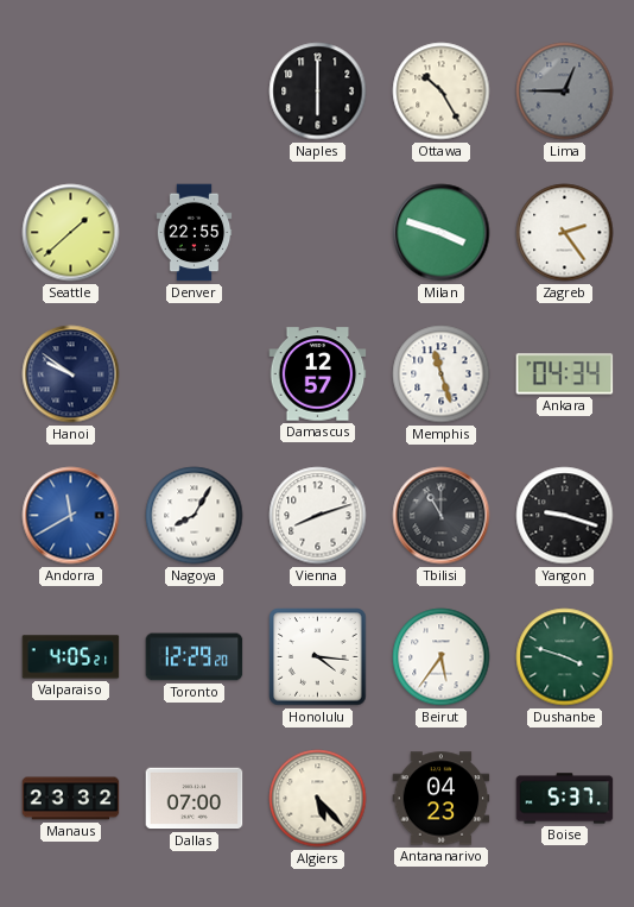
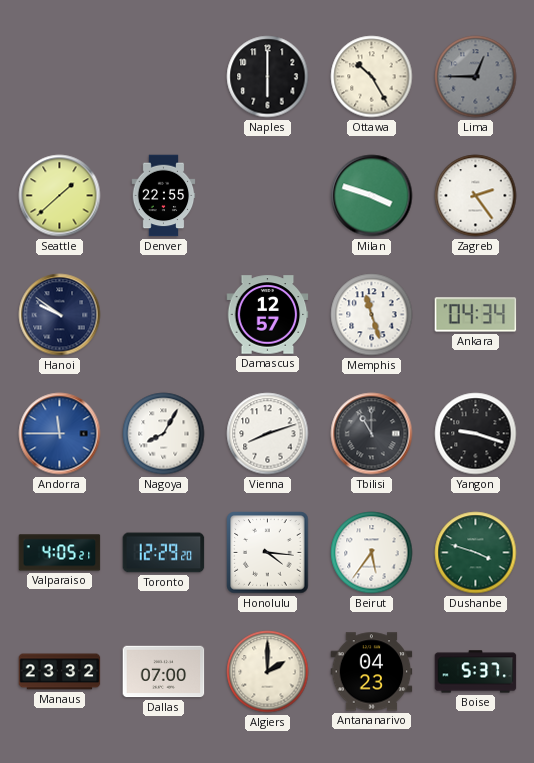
Andorra: 11:40 -> 11:45
Algiers: 5:23 -> 2:00
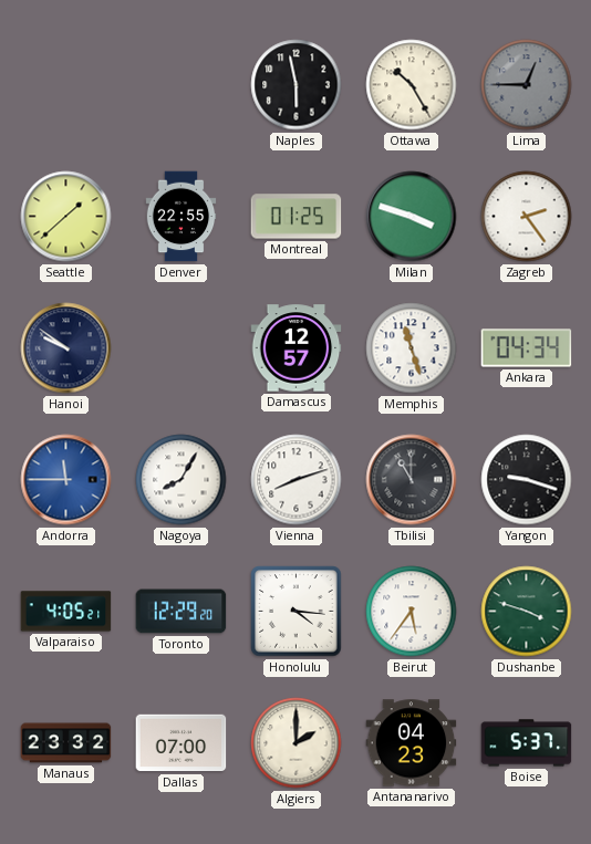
Naples: 6:00 -> 5:58
Montreal: none -> 01:25
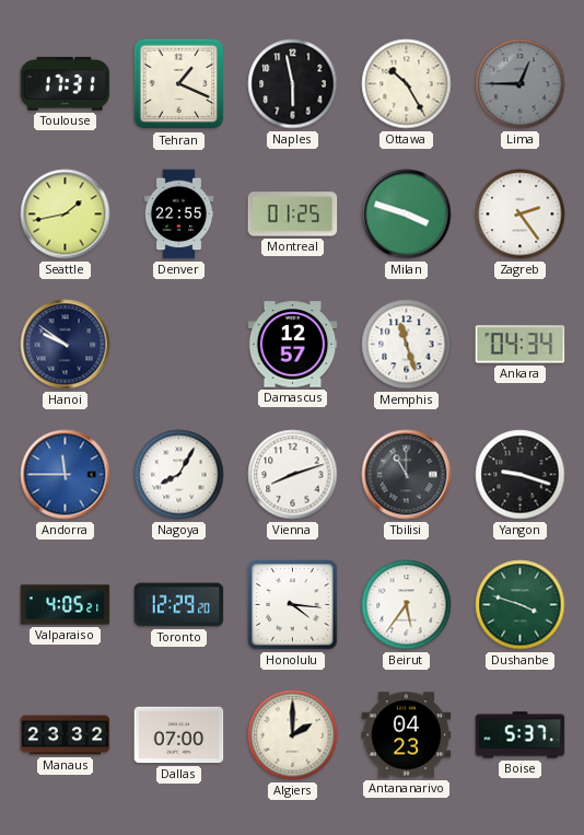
Toulouse: none -> 17:31
Tehran: none -> 1:19
Seattle: 1:38 -> 1:43
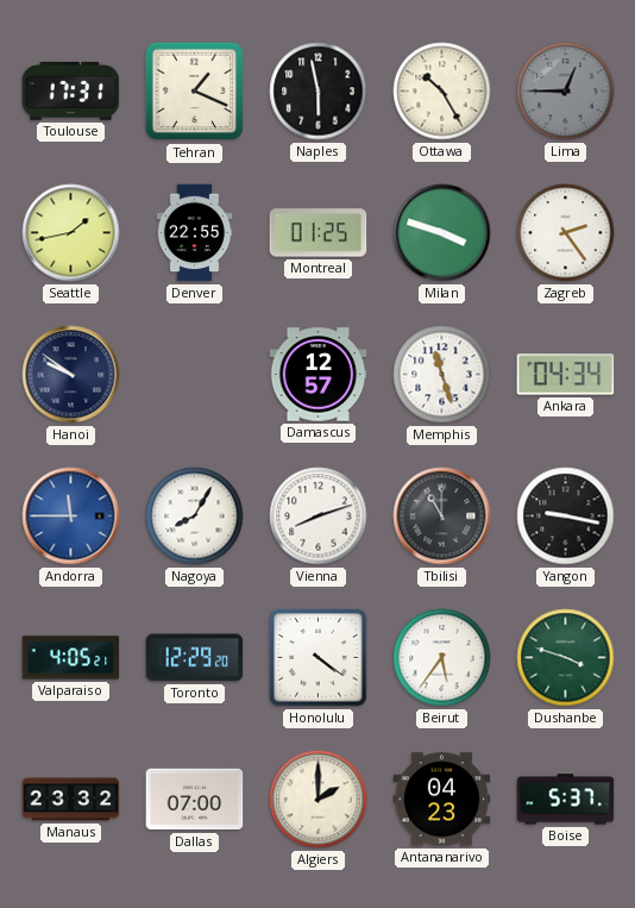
Yangon: 9:18 -> 9:17
Honolulu: 4:16 -> 4:21
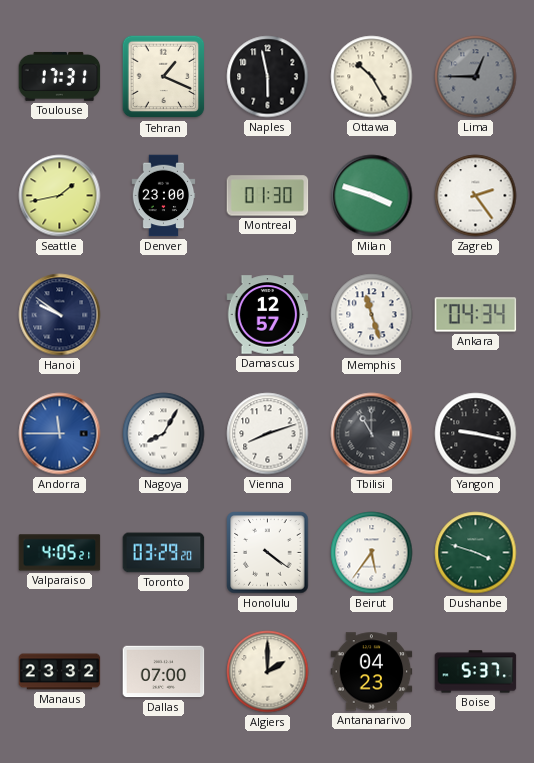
Denver: 22:55 -> 23:00
Montreal: 01:25 -> 01:30
Toronto: 12:29 -> 03:29
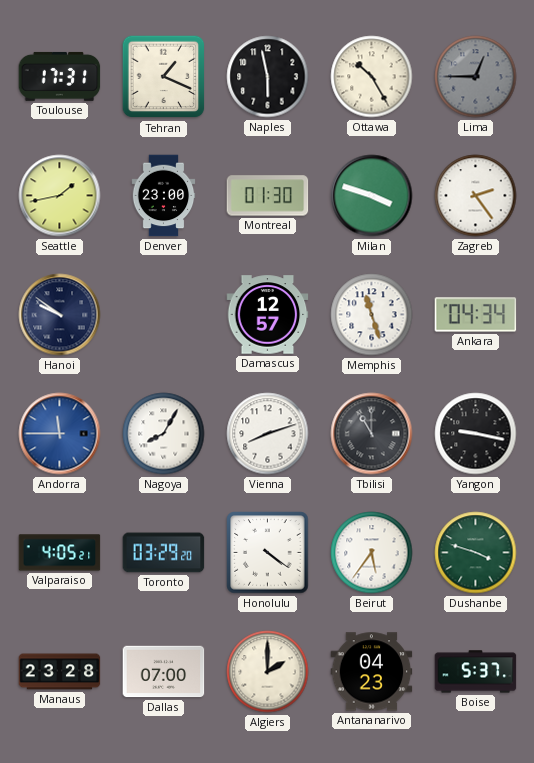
Manaus: 23:32 -> 23:28
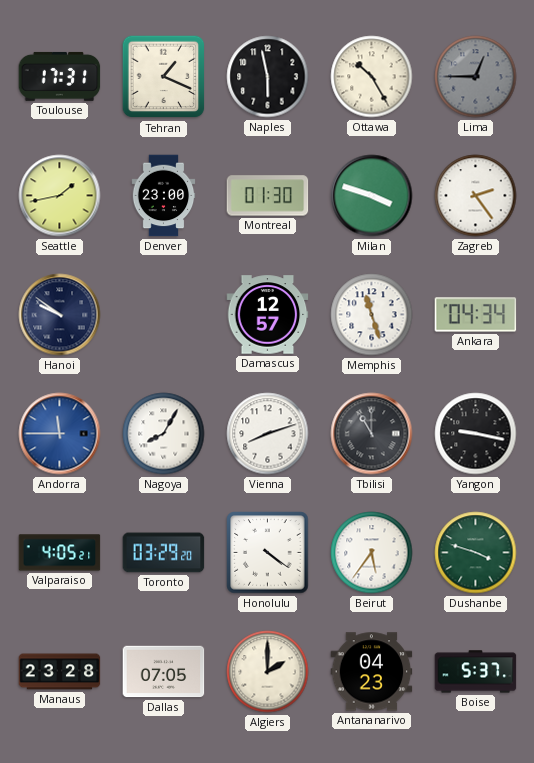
Dallas: 07:00 -> 07:05
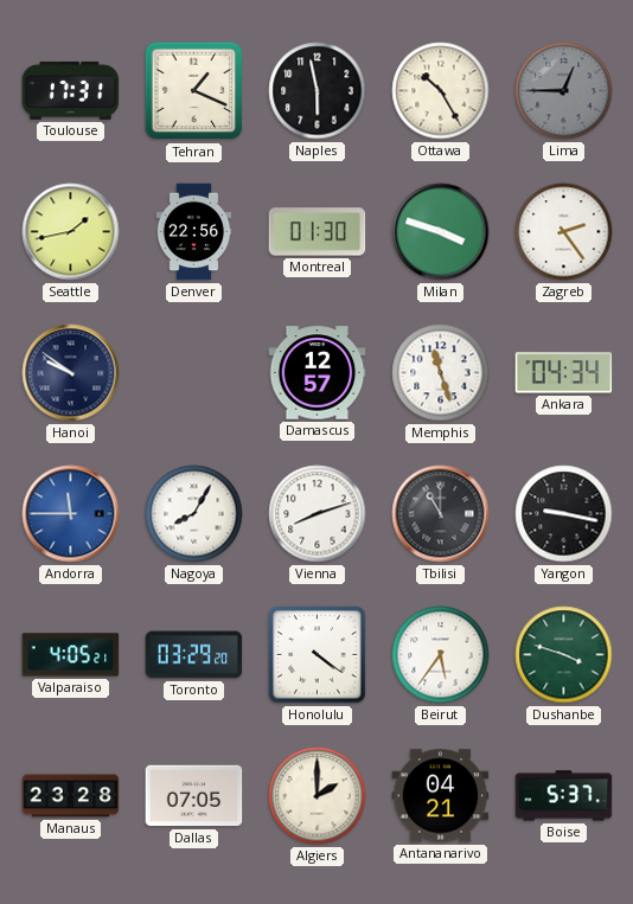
Denver: 23:00 -> 22:56
Antananarivo: 04:23 -> 04:21
